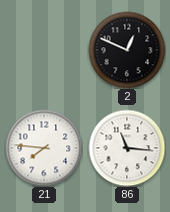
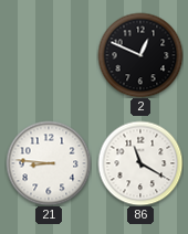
21: 7:46 -> 8:46
86: 11:16 -> 11:20
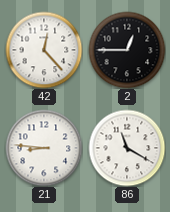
42: none -> 12:23
2: 12:49 -> 12:45
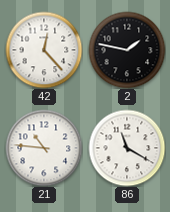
2: 12:45 -> 1:47
21: 8:46 -> 10:46
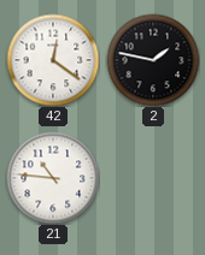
42: 12:23 -> 12:21
86: 11:20 -> none
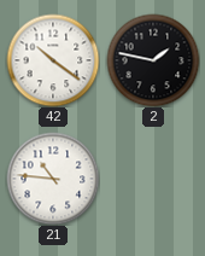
42: 12:21 -> 10:21
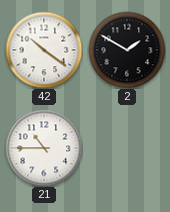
2: 1:47 -> 1:50
21: 10:46 -> 10:45
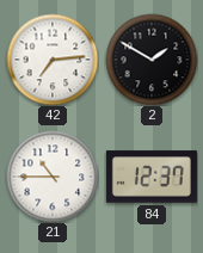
42: 10:21 -> 7:14
84: none -> 12:37
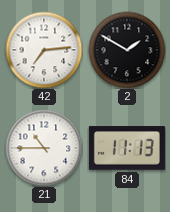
84: 12:37 -> 11:13
